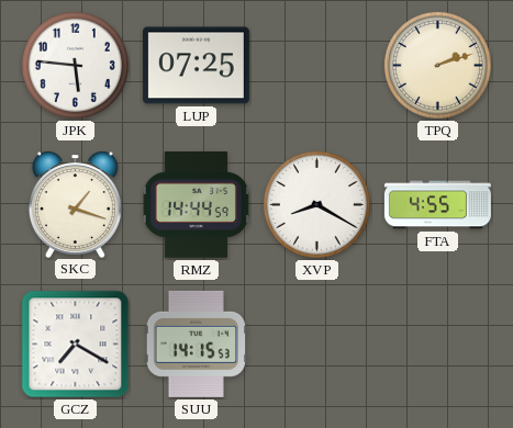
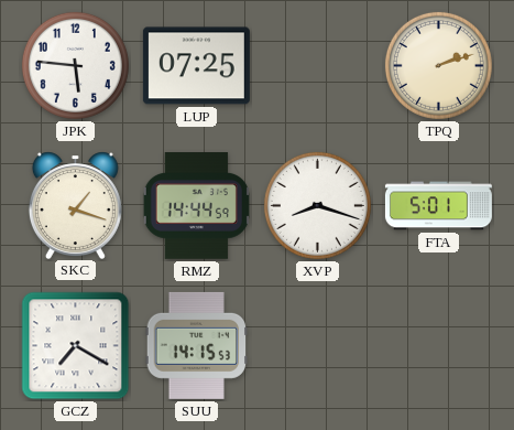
XVP: 8:20 -> 8:18
FTA: 4:55 -> 5:01
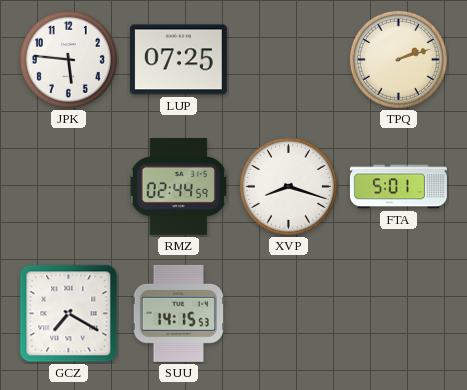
SKC: 1:18 -> none
RMZ: 14:44 -> 02:44
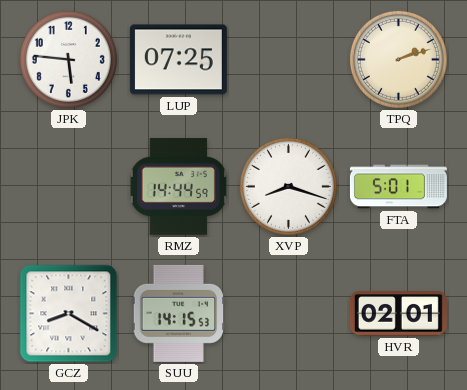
RMZ: 02:44 -> 14:44
GCZ: 7:20 -> 8:20
HVR: none -> 02:01
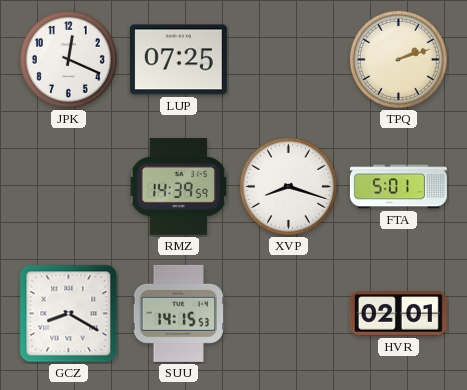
JPK: 5:46 -> 12:19
RMZ: 14:44 -> 14:39
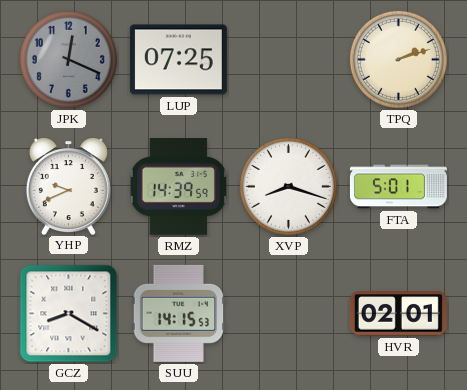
JPK dial: white -> grey
YHP: none -> 9:41
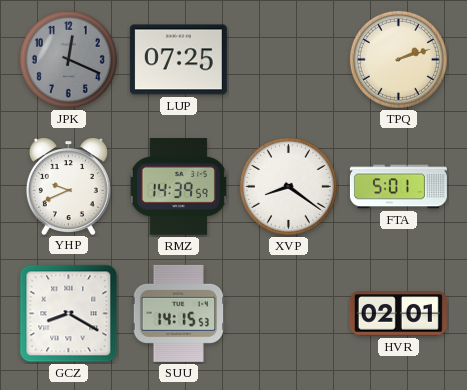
XVP: 8:18 -> 8:21
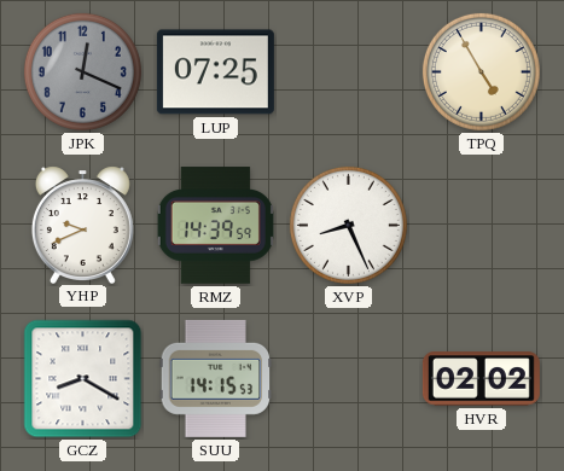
TPQ: 2:12 -> 4:55
XVP: 8:21 -> 8:26
FTA: 5:01 -> none
HVR: 02:01 -> 02:02
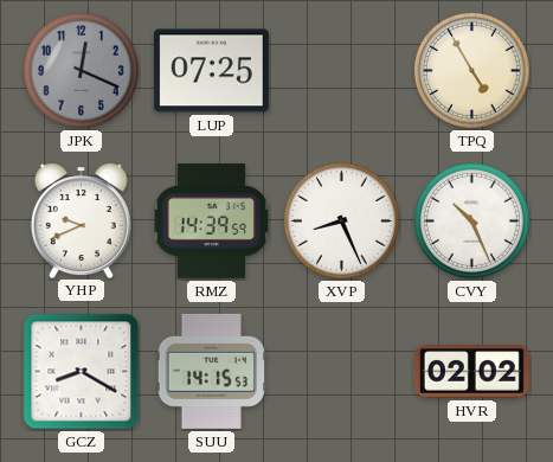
CVY: none -> 10:26
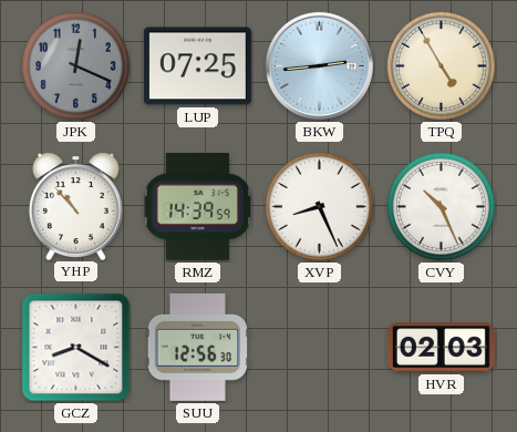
BKW: none -> 2:44
YHP: 9:41 -> 10:53
SUU: 14:15 -> 12:56
HVR: 02:02 -> 02:03
